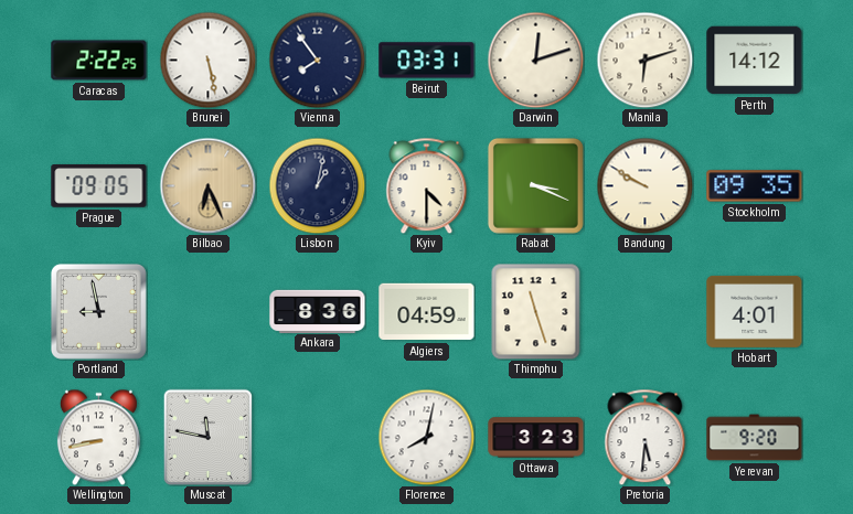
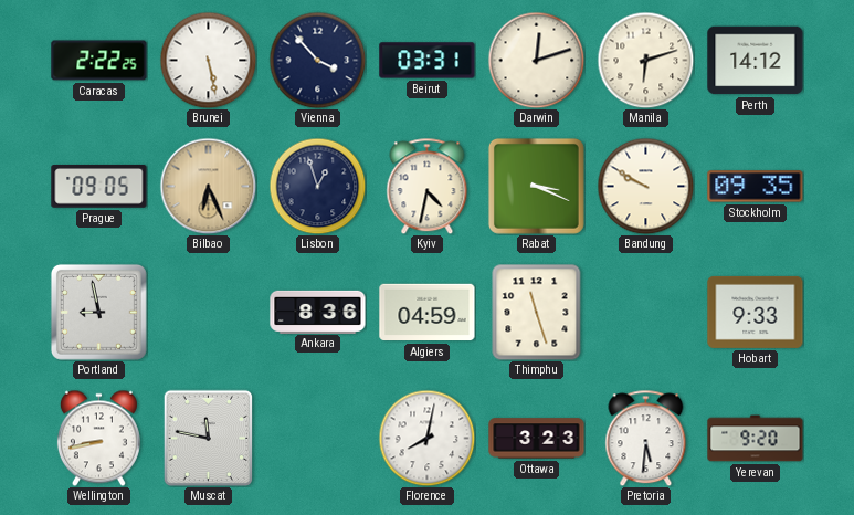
Vienna: 7:54 -> 3:53
Lisbon: 1:02 -> 12:57
Kyiv: 4:30 -> 4:32
Hobart: 4:01 -> 9:33
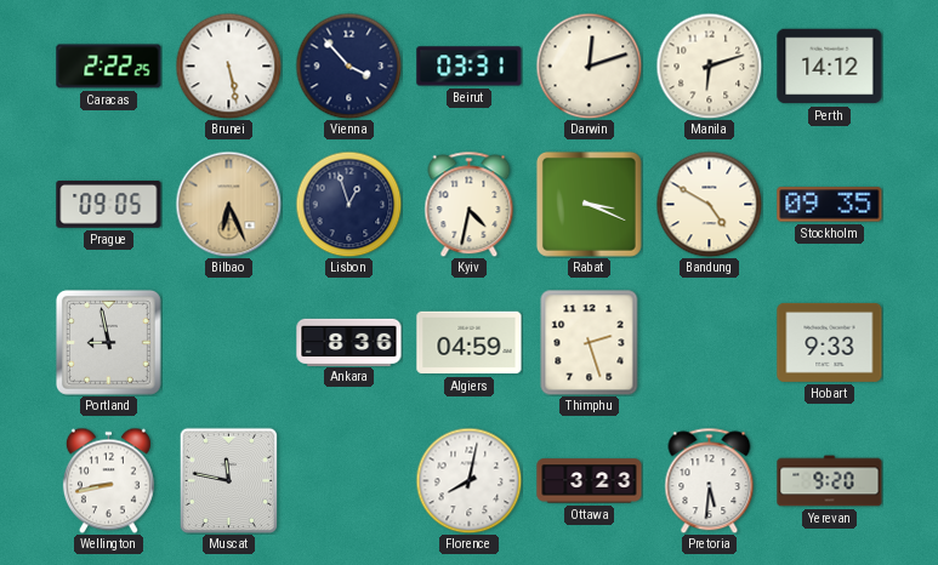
Bandung: 9:50 -> 4:50
Thimphu: 11:27 -> 2:27
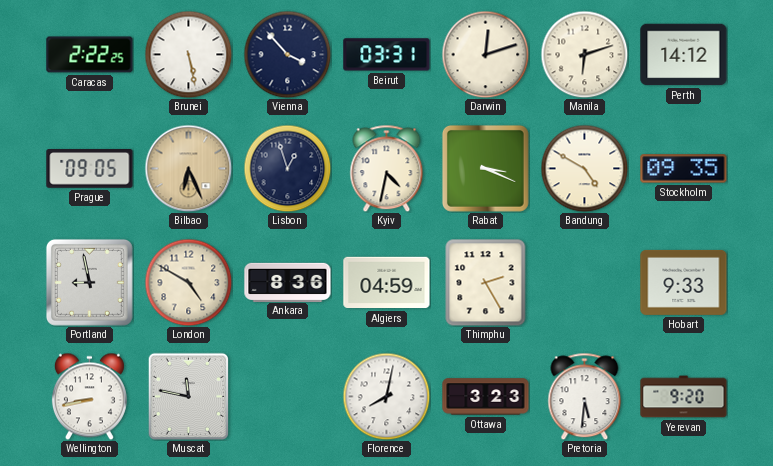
London: none -> 4:50
Thimphu: 2:27 -> 2:25
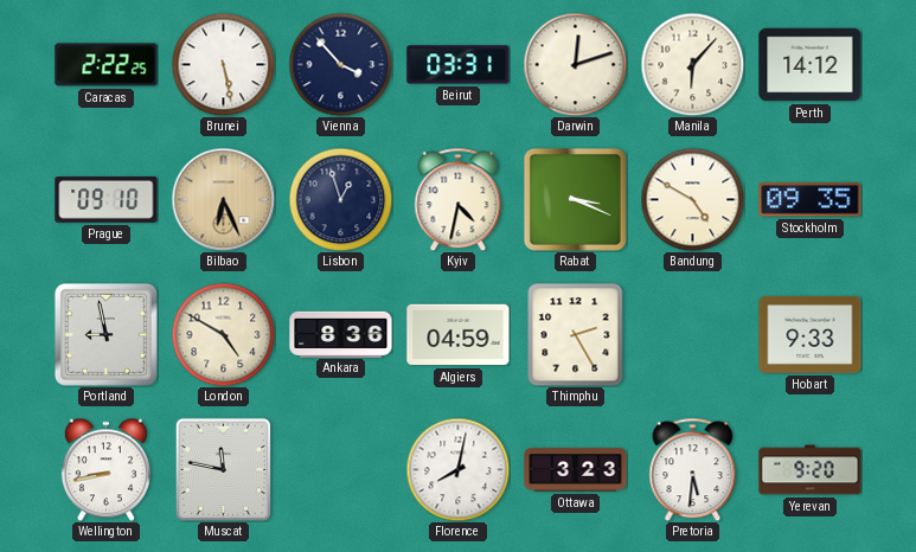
Manila: 6:12 -> 6:07
Prague: 09:05 -> 09:10
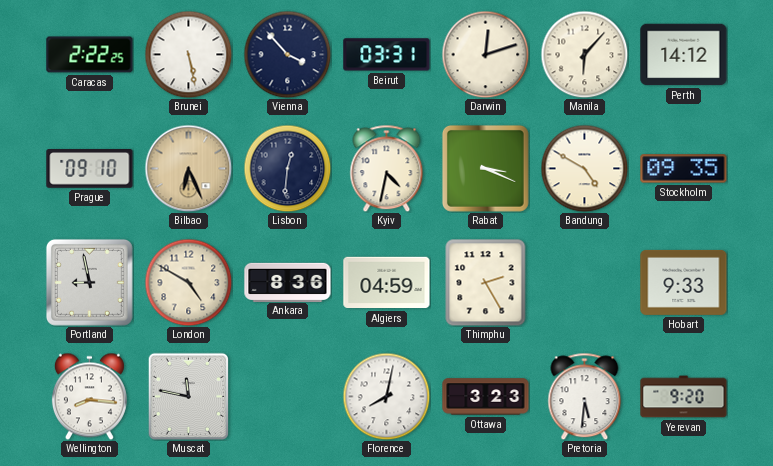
Lisbon: 12:57 -> 12:31
Wellington: 8:43 -> 8:16
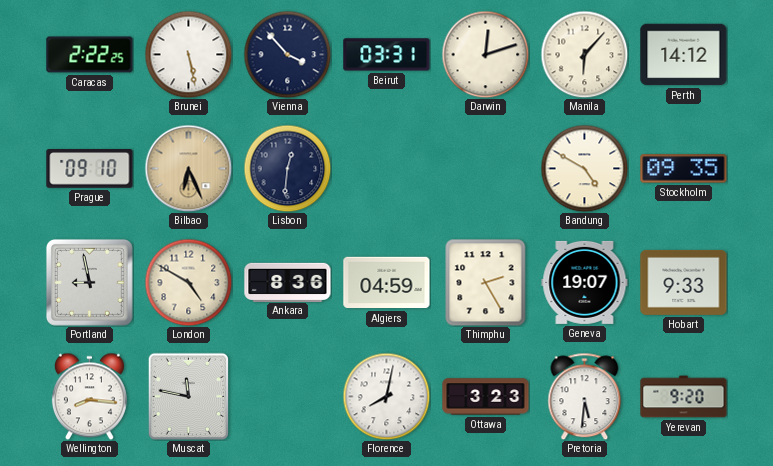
Kyiv: 4:32 -> none
Rabat: 3:19 -> none
Geneva: none -> 19:07
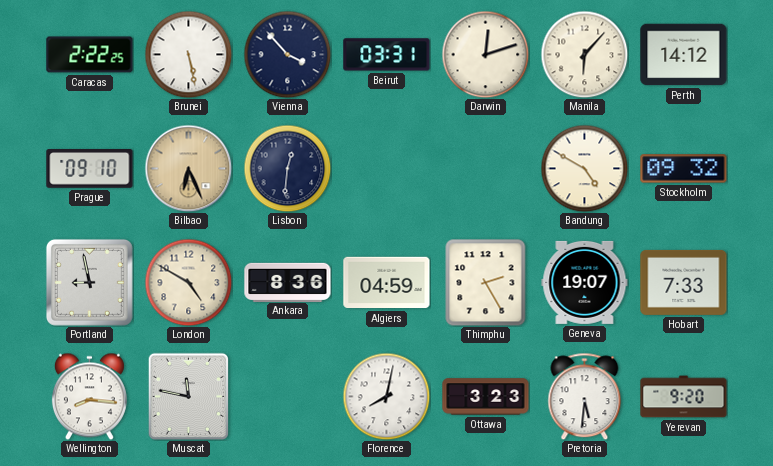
Stockholm: 09:35 -> 09:32
Hobart: 9:33 -> 7:33
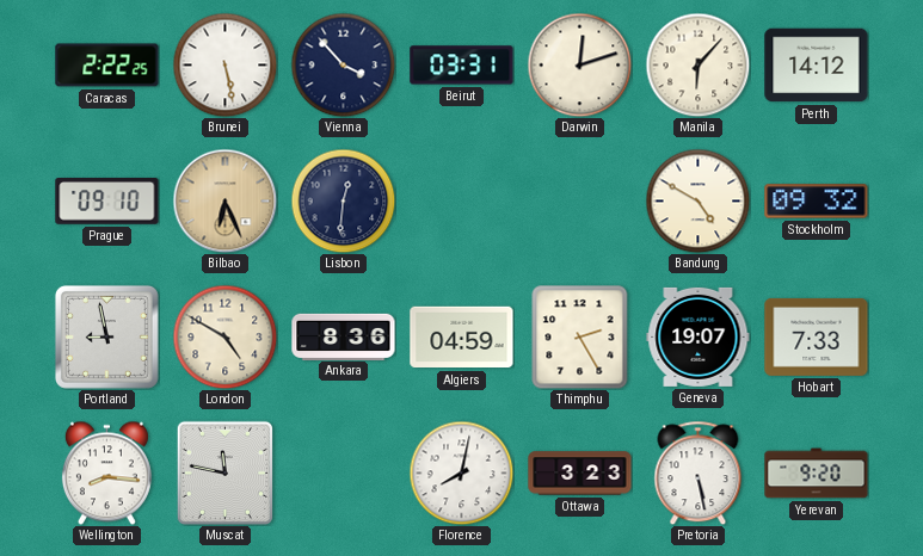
Pretoria: 5:31 -> 5:28
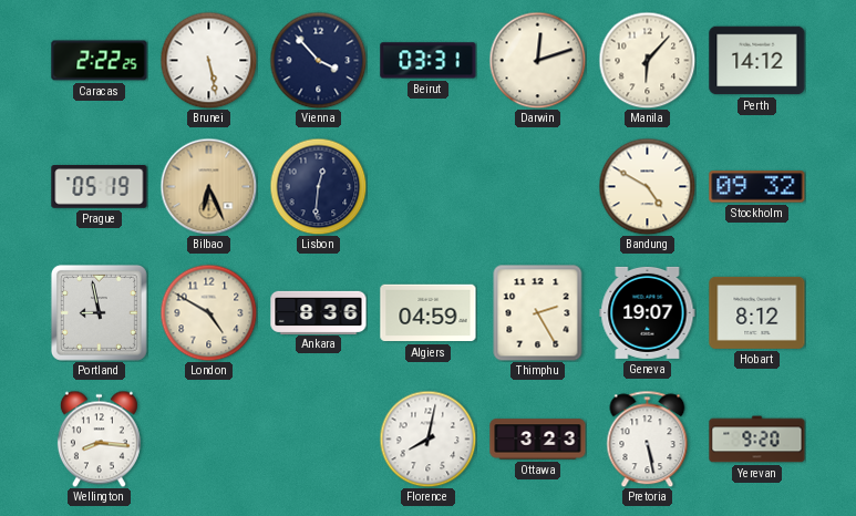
Prague: 09:10 -> 05:19
Hobart: 7:33 -> 8:12
Muscat: 11:47 -> none
